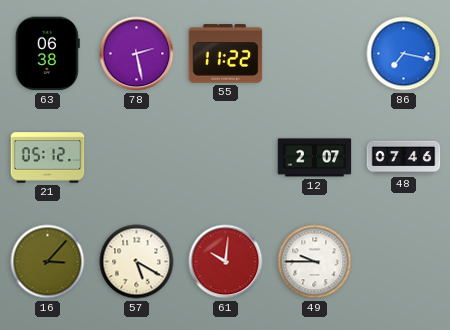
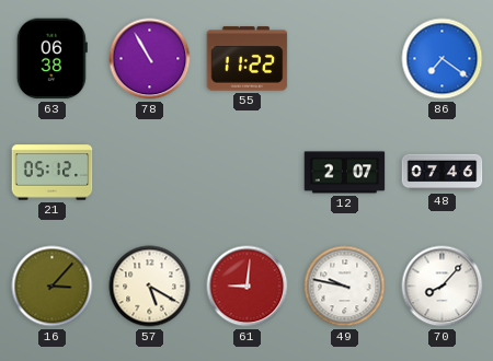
78: 2:28 -> 10:55
86: 7:17 -> 7:21
61: 10:01 -> 9:01
49: 9:45 -> 9:47
70: none -> 8:07
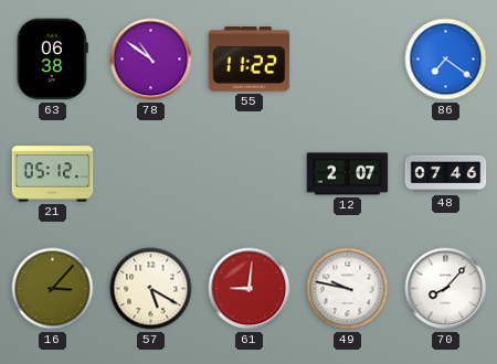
78: 10:55 -> 10:51
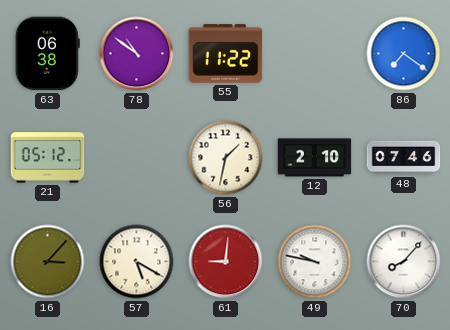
56: none -> 1:32
12: 2:07 -> 2:10
